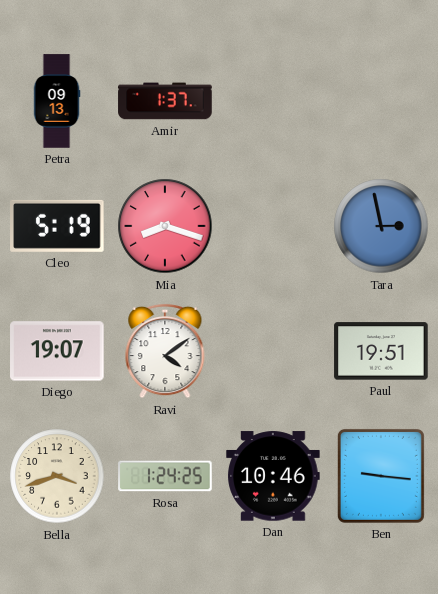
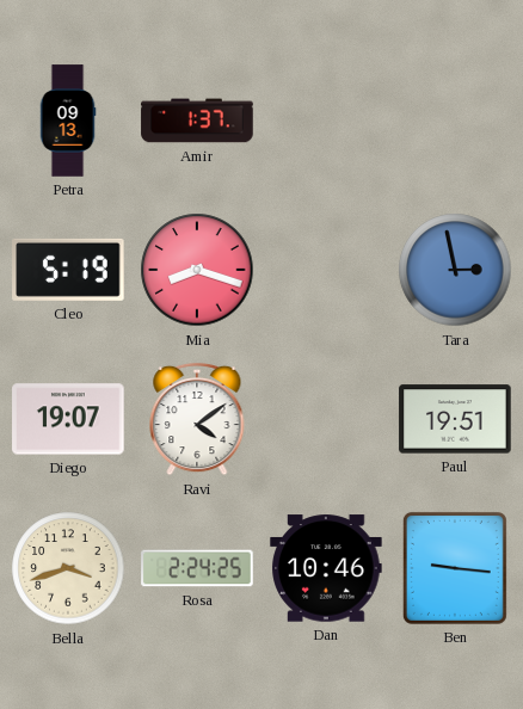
Rosa: 1:24 -> 2:24
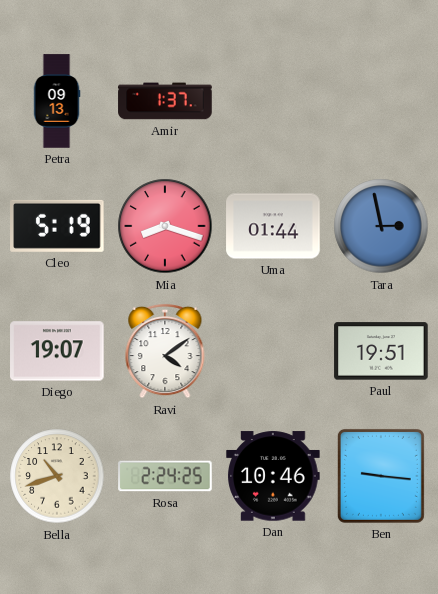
Uma: none -> 01:44
Bella: 3:42 -> 10:42
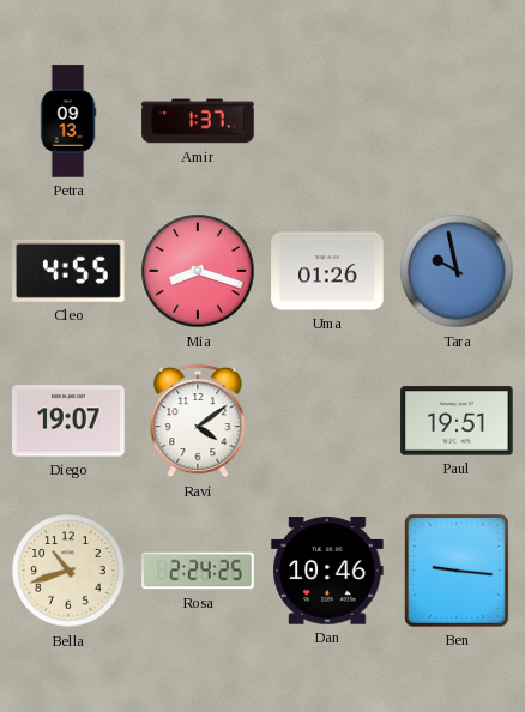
Cleo: 5:19 -> 4:55
Uma: 01:44 -> 01:26
Tara: 2:58 -> 9:58
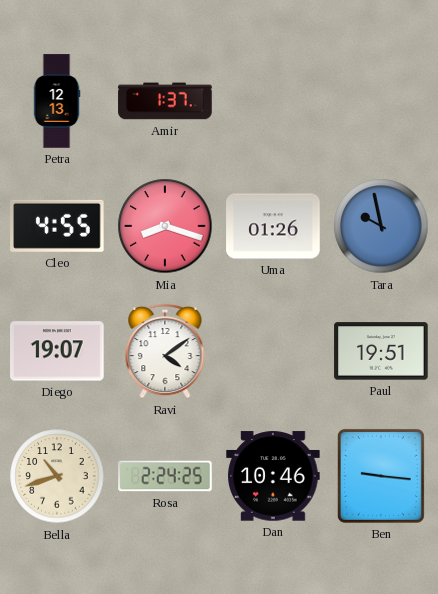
Petra: 09:13 -> 12:13
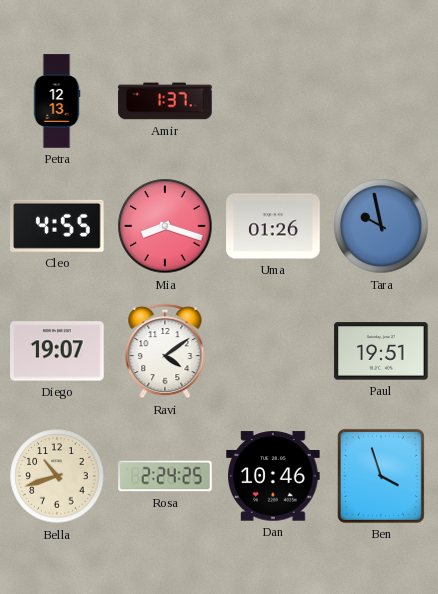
Ben: 9:16 -> 3:57
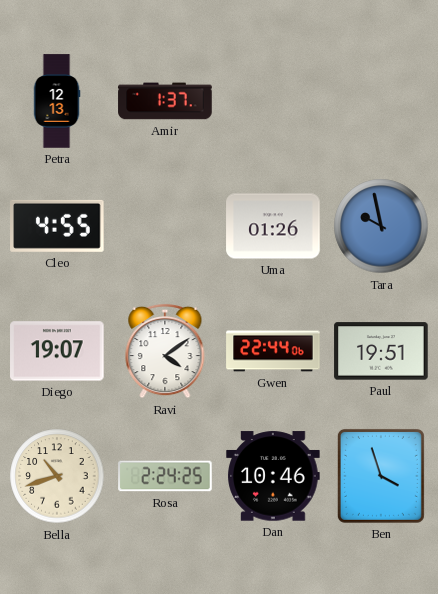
Mia: 8:18 -> none
Gwen: none -> 22:44
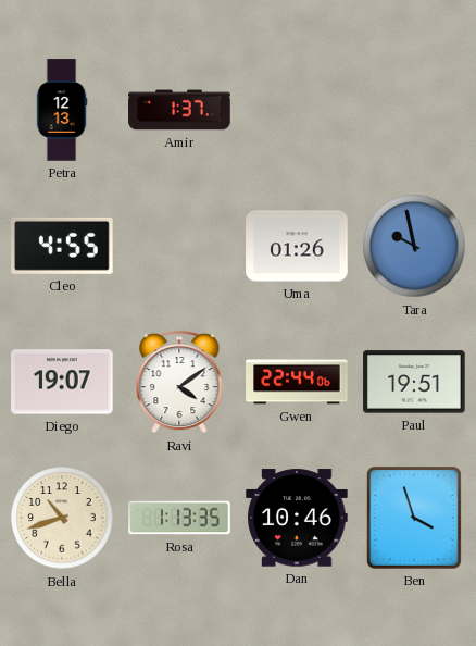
Rosa: 2:24 -> 1:13
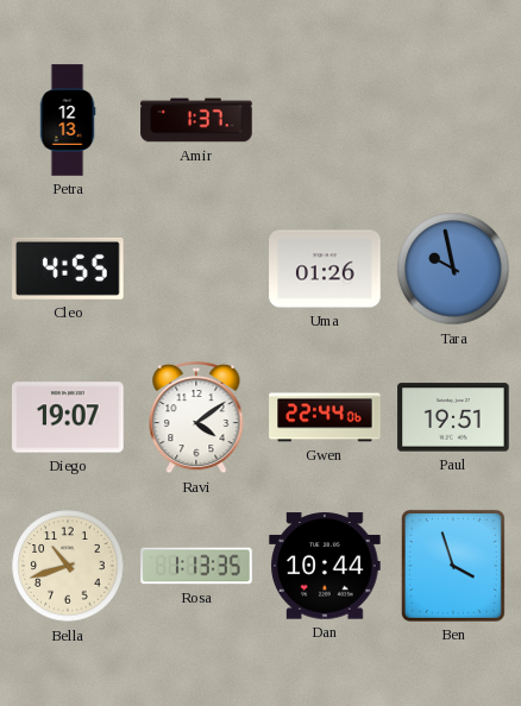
Dan: 10:46 -> 10:44
